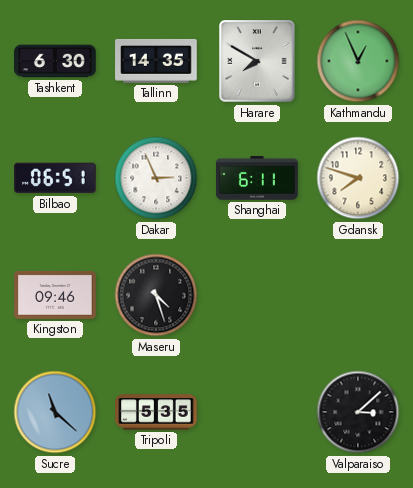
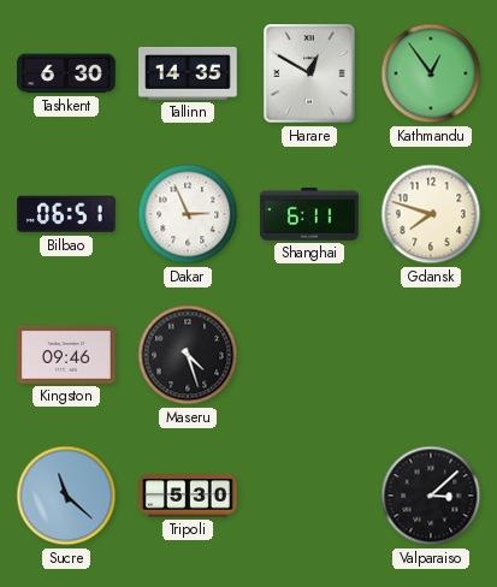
Harare: 7:50 -> 12:50
Kathmandu: 12:56 -> 12:54
Tripoli: 5:35 -> 5:30
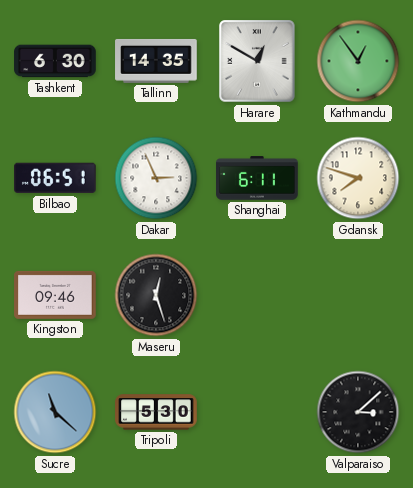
Maseru: 4:27 -> 12:27
